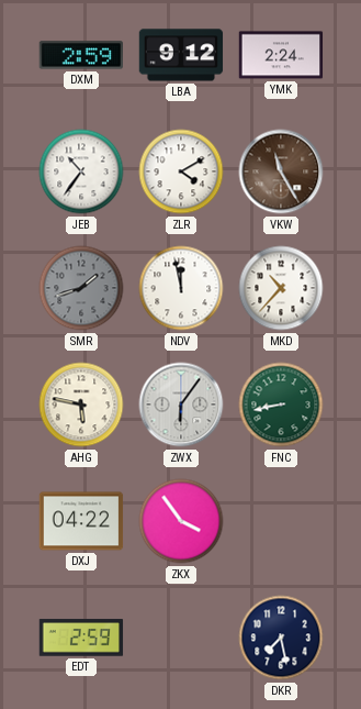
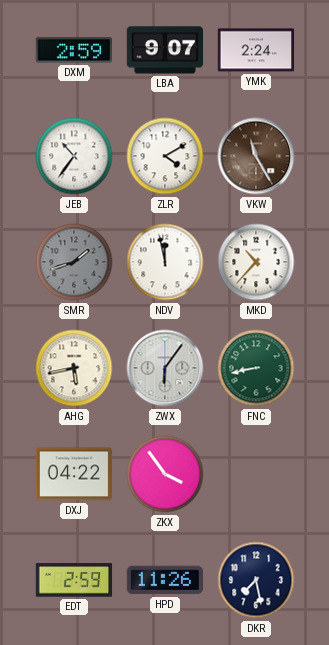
LBA: 9:12 -> 9:07
AHG: 5:47 -> 5:43
HPD: none -> 11:26
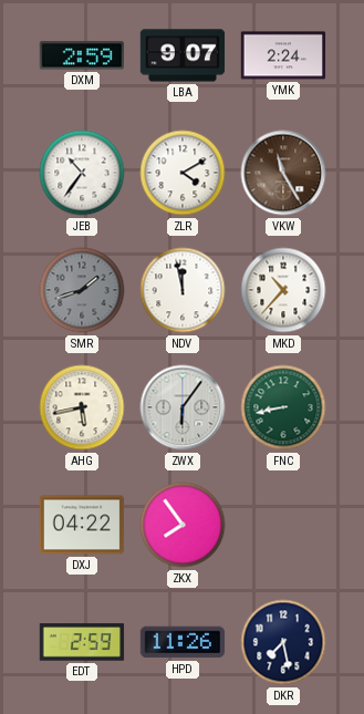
ZKX: 3:54 -> 7:54
